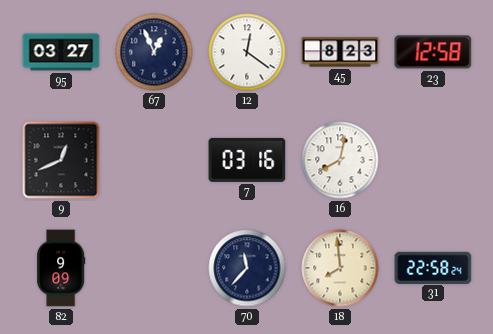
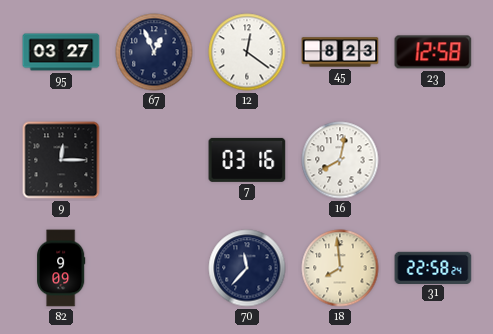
9: 12:41 -> 12:15
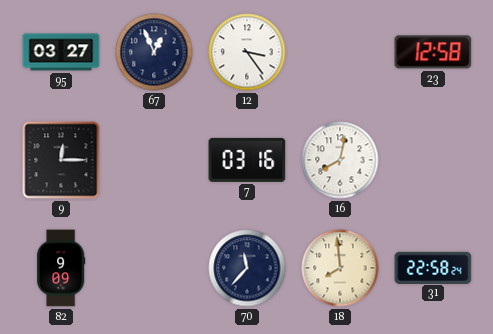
12: 12:21 -> 3:24
45: 8:23 -> none
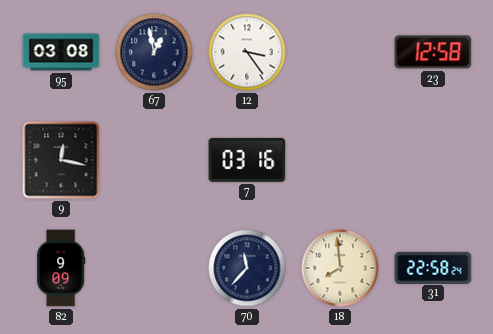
95: 03:27 -> 03:08
67: 12:56 -> 12:58
9: 12:15 -> 12:17
16: 8:02 -> none
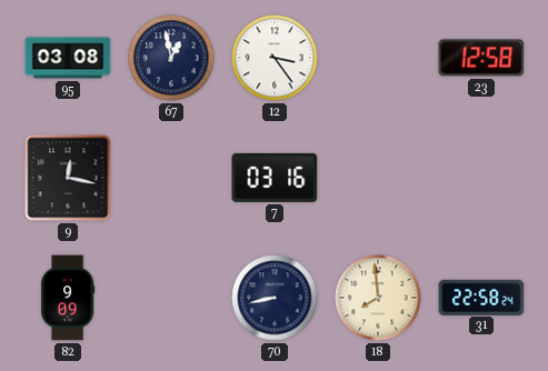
70: 11:37 -> 8:43
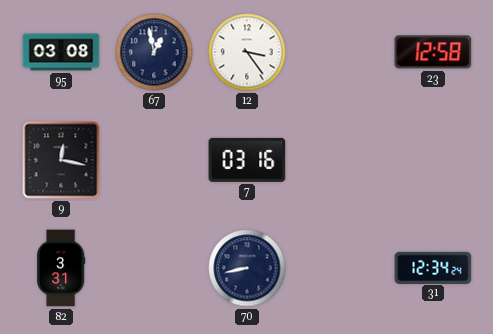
82: 9:09 -> 3:31
18: 7:59 -> none
31: 22:58 -> 12:34
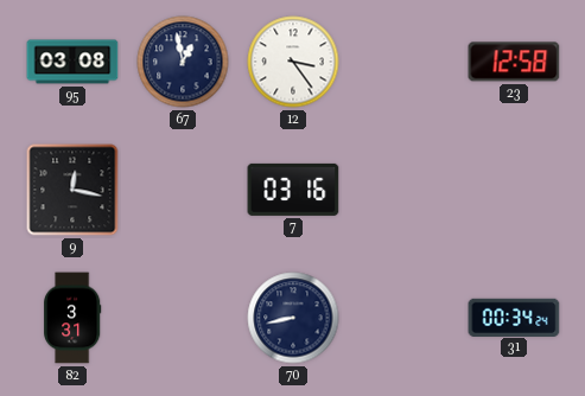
31: 12:34 -> 00:34
